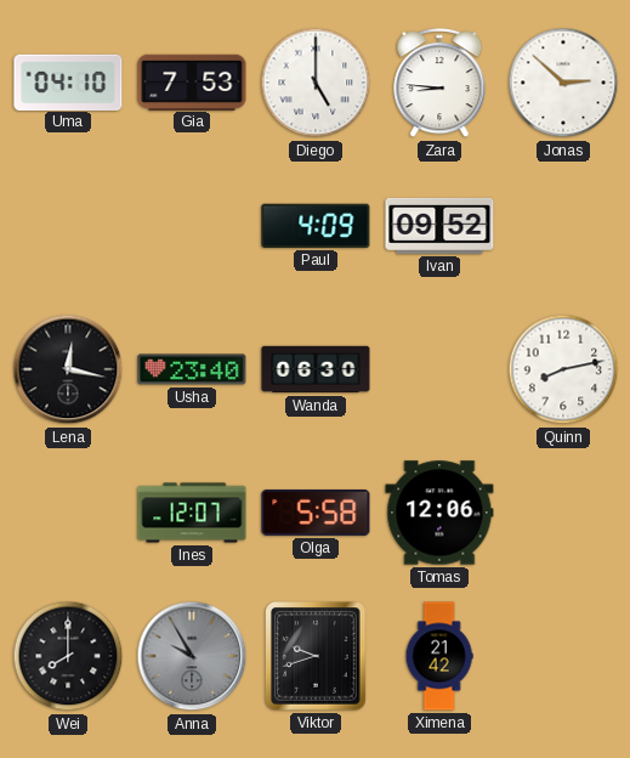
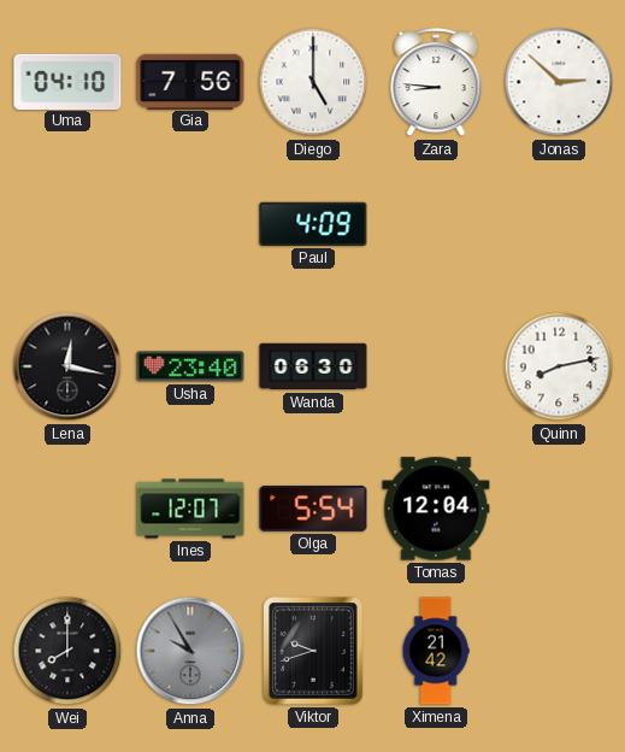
Gia: 7:53 -> 7:56
Ivan: 09:52 -> none
Olga: 5:58 -> 5:54
Tomas: 12:06 -> 12:04
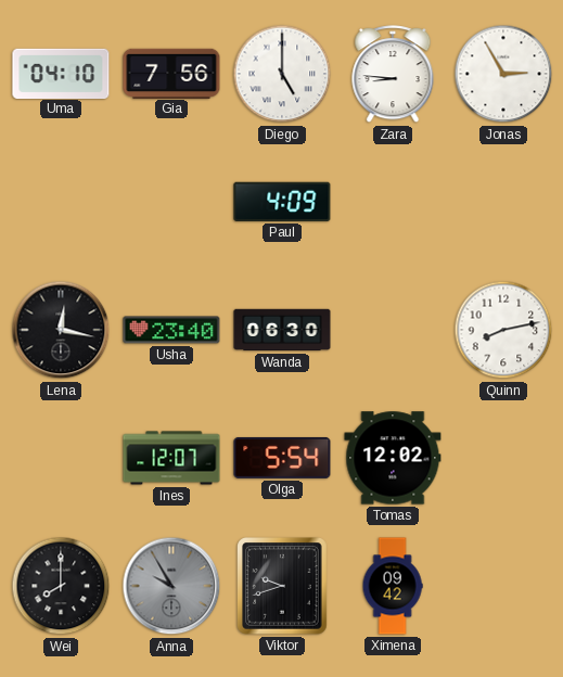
Jonas: 2:52 -> 2:55
Tomas: 12:04 -> 12:02
Ximena: 21:42 -> 09:42
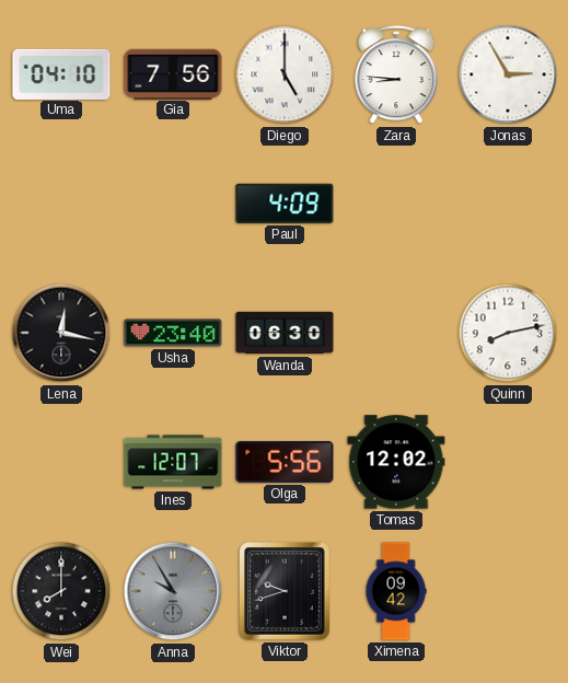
Olga: 5:54 -> 5:56
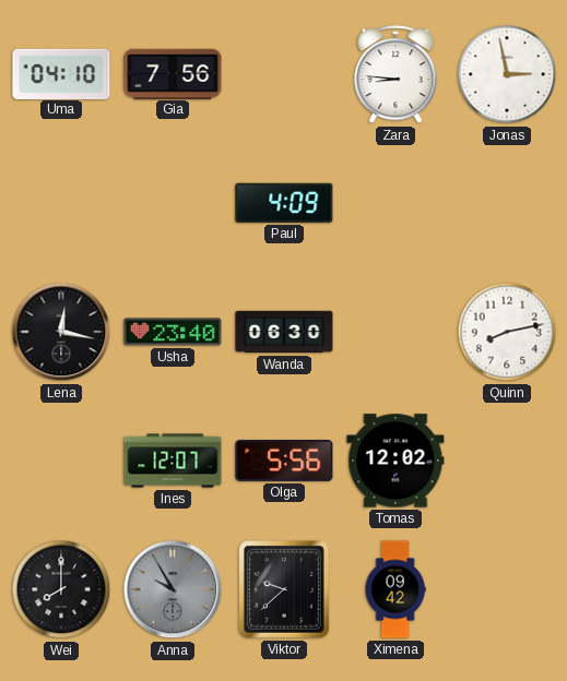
Diego: 5:00 -> none
Jonas: 2:55 -> 2:58
Viktor: 9:42 -> 9:38
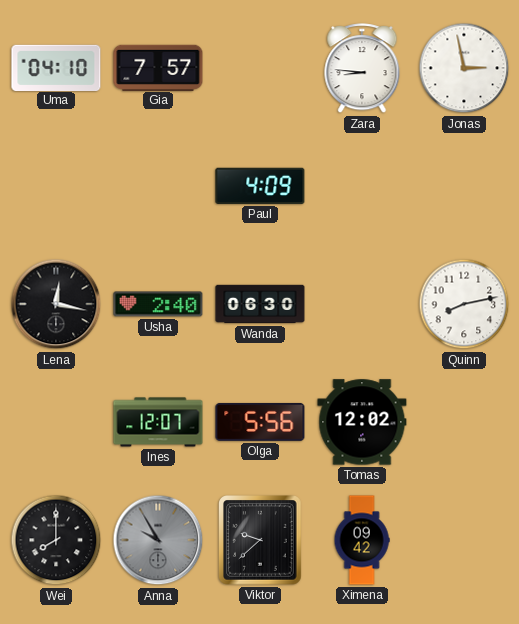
Gia: 7:56 -> 7:57
Usha: 23:40 -> 2:40
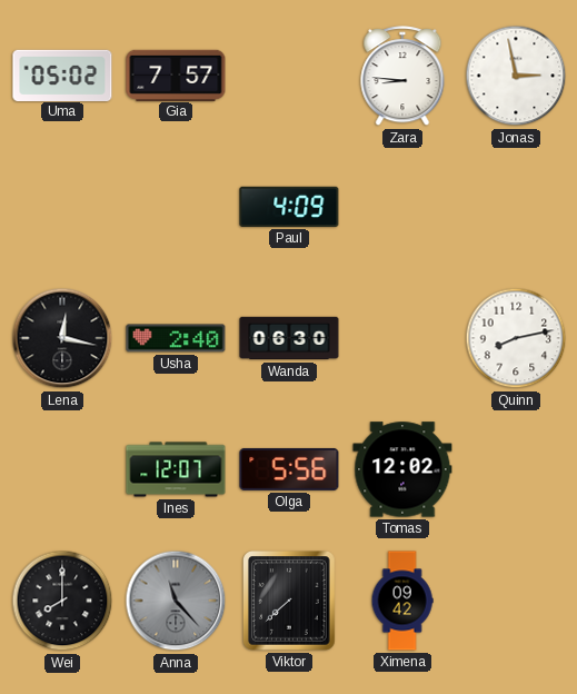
Uma: 04:10 -> 05:02
Anna: 9:55 -> 11:23
Viktor: 9:38 -> 7:38
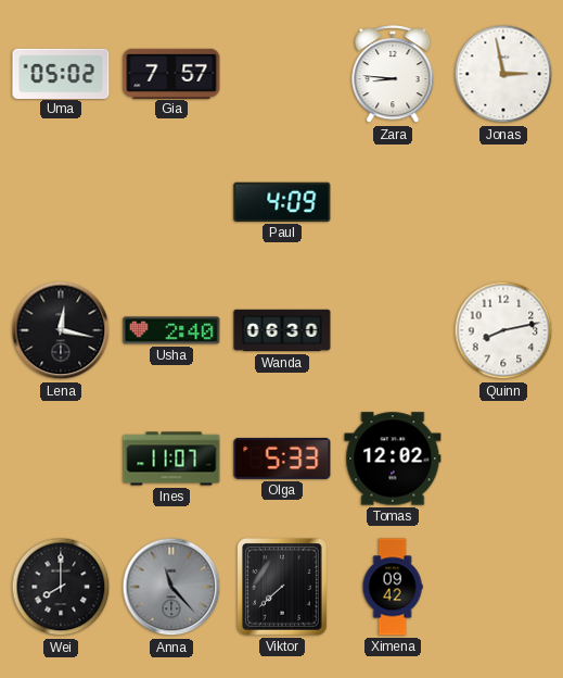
Ines: 12:07 -> 11:07
Olga: 5:56 -> 5:33
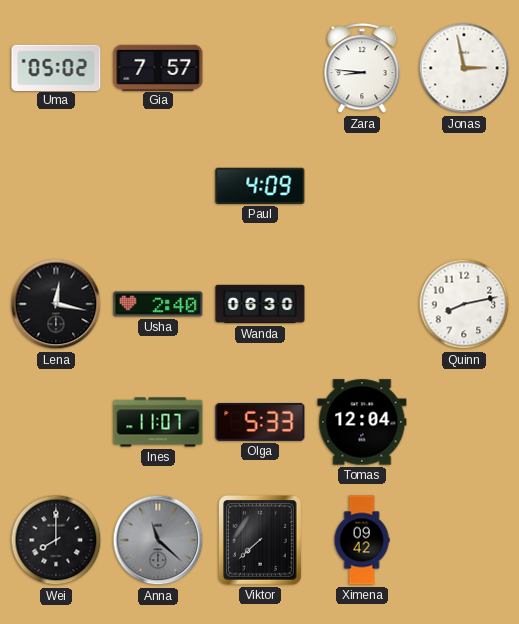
Tomas: 12:02 -> 12:04
Anna: 11:23 -> 11:22
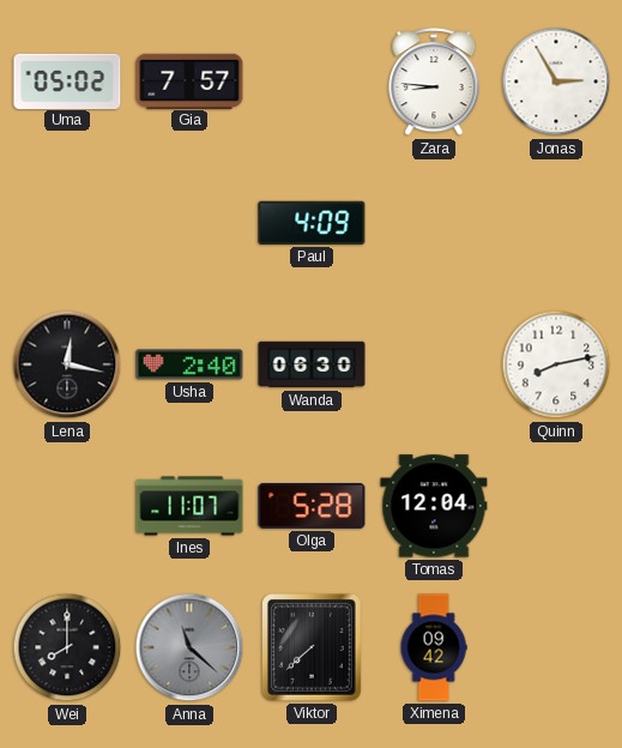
Jonas: 2:58 -> 2:55
Olga: 5:33 -> 5:28
